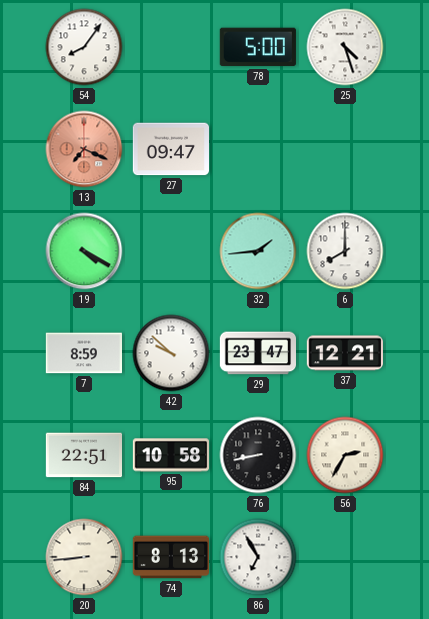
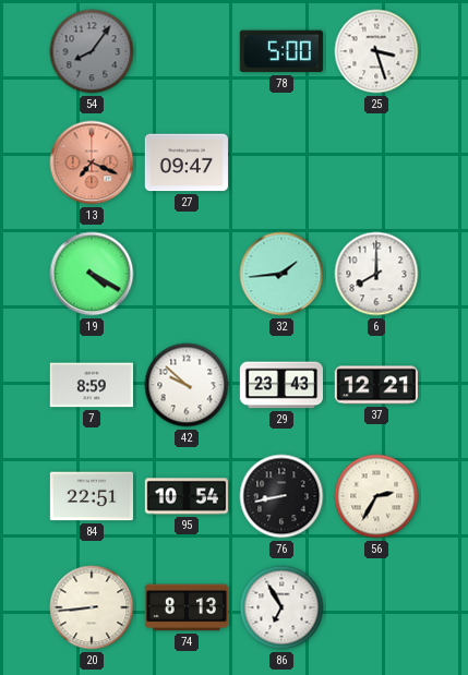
54 dial: white -> grey
25: 4:27 -> 3:27
29: 23:47 -> 23:43
95: 10:58 -> 10:54
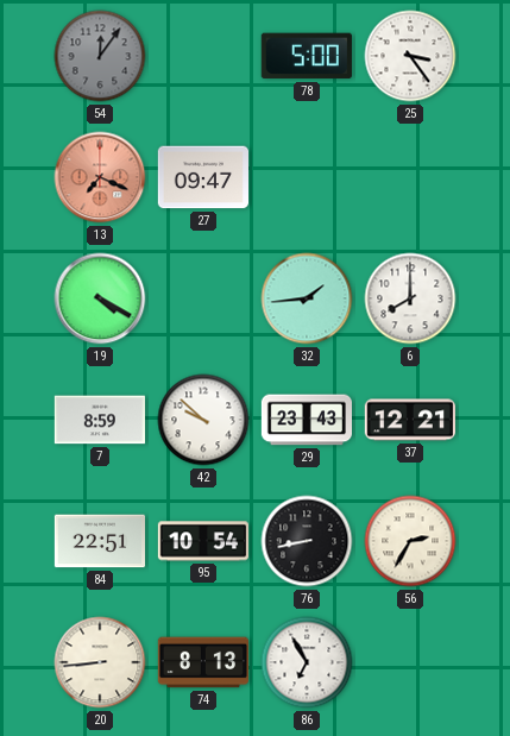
54: 8:06 -> 12:06
25: 3:27 -> 3:24
